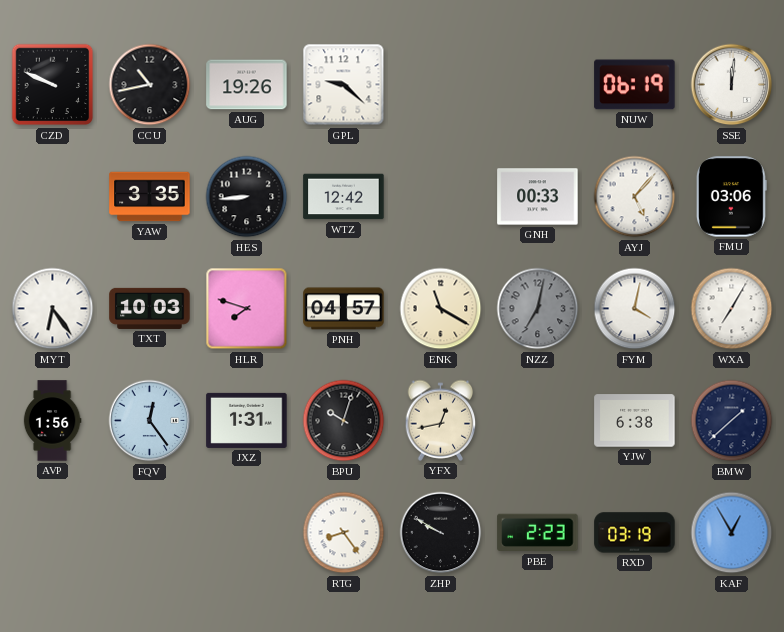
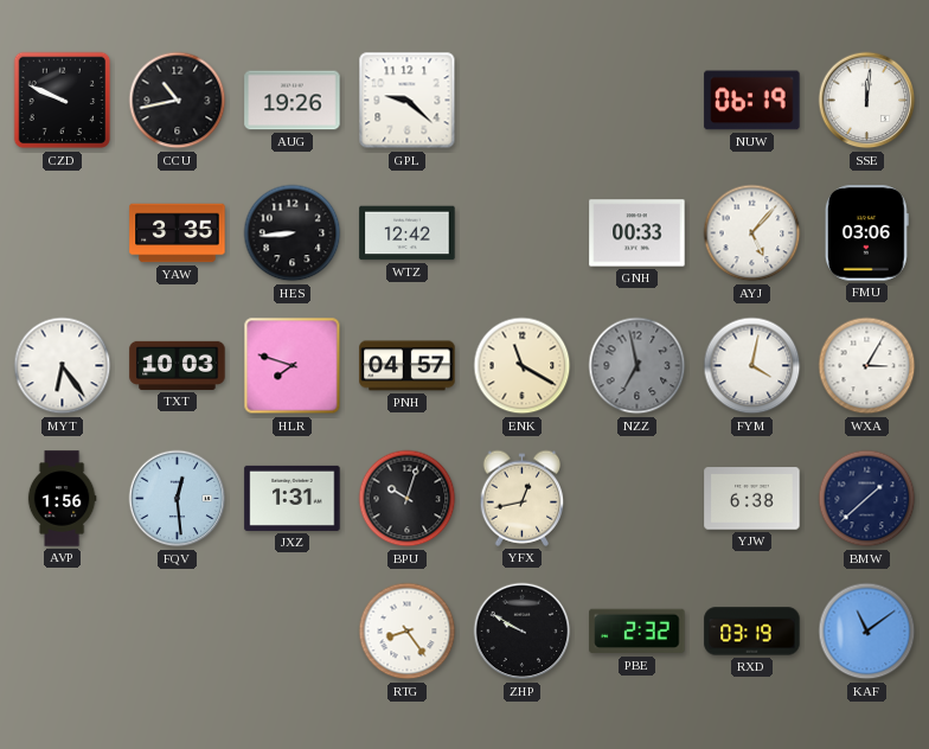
NZZ: 7:02 -> 6:58
WXA: 7:05 -> 3:05
FQV: 12:24 -> 12:29
PBE: 2:23 -> 2:32
KAF: 12:55 -> 11:09
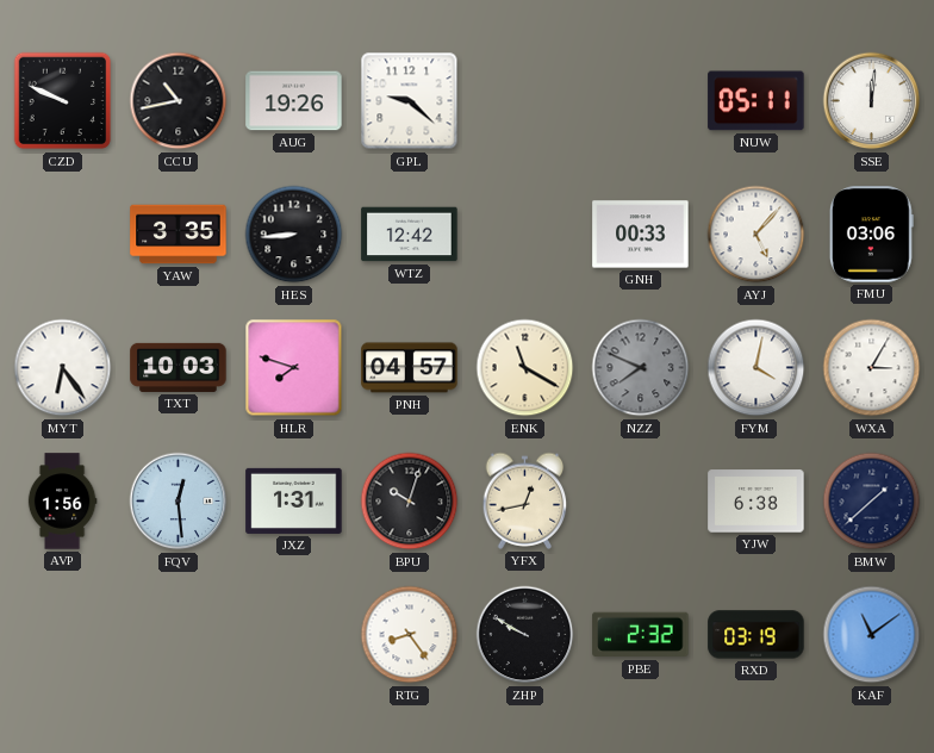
NUW: 06:19 -> 05:11
NZZ: 6:58 -> 7:49
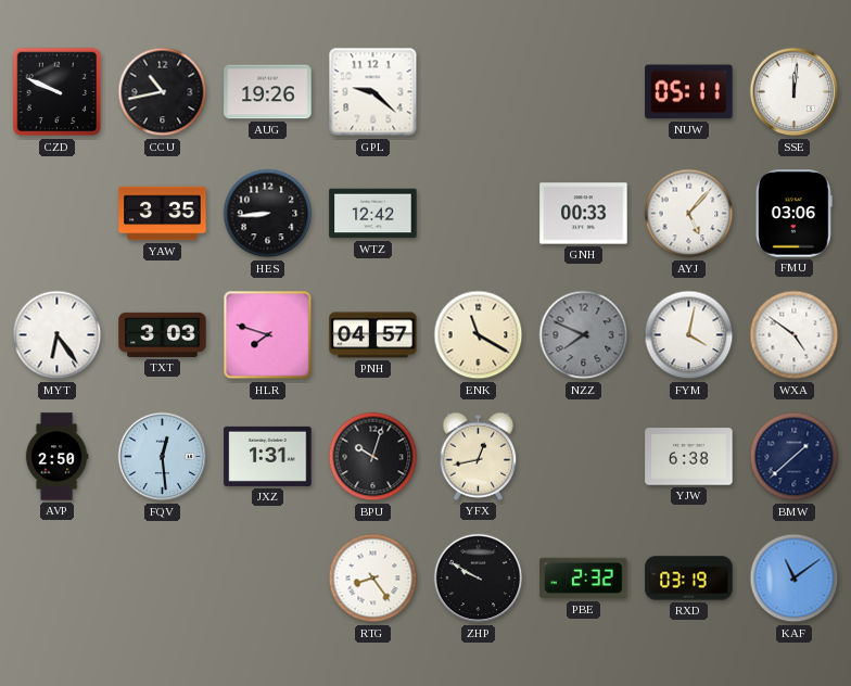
TXT: 10:03 -> 3:03
WXA: 3:05 -> 4:51
AVP: 1:56 -> 2:50
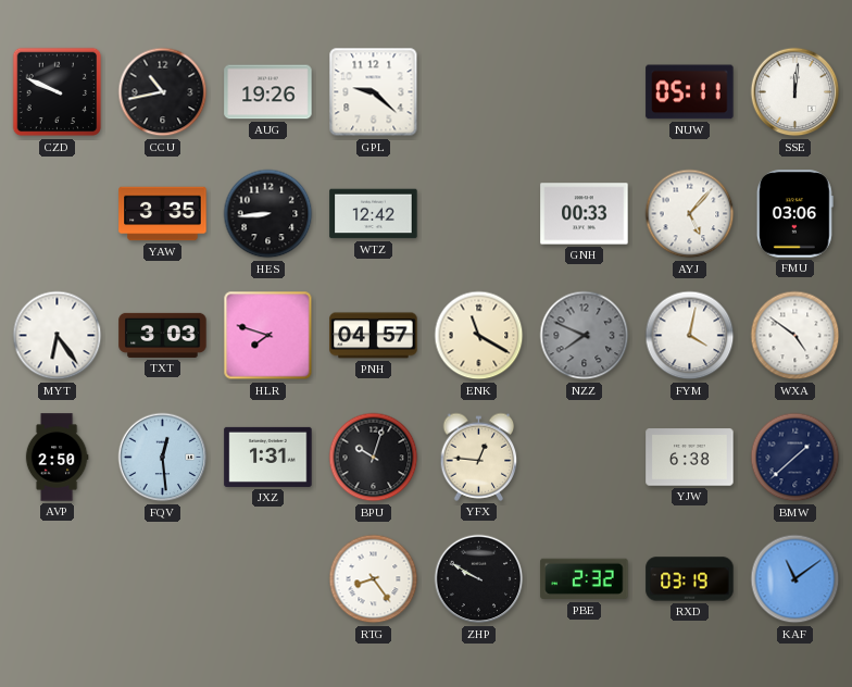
YFX: 12:43 -> 12:46
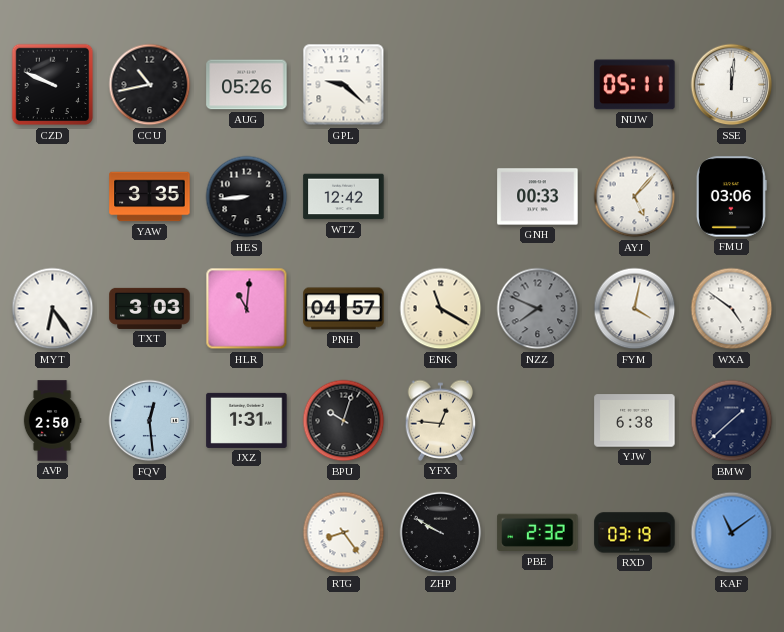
AUG: 19:26 -> 05:26
HLR: 7:48 -> 11:01
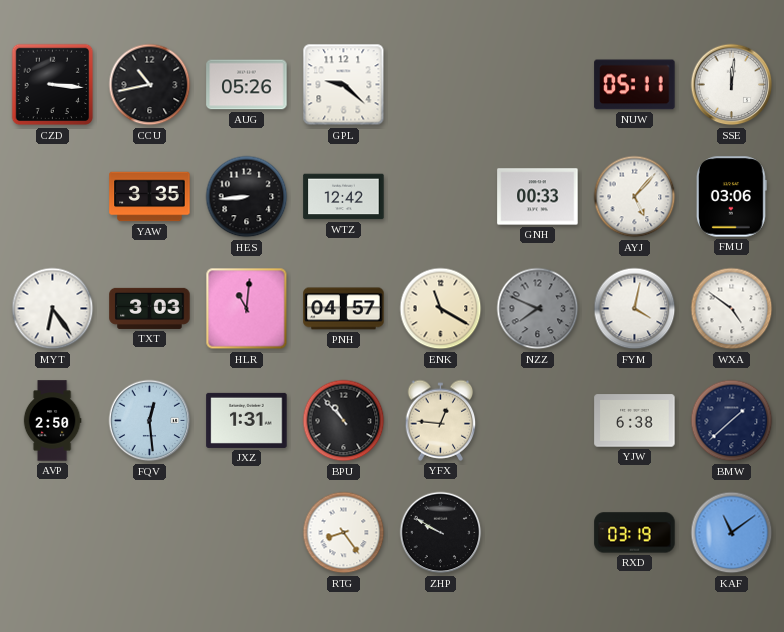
CZD: 9:49 -> 3:16
BPU: 10:03 -> 10:53
PBE: 2:32 -> none
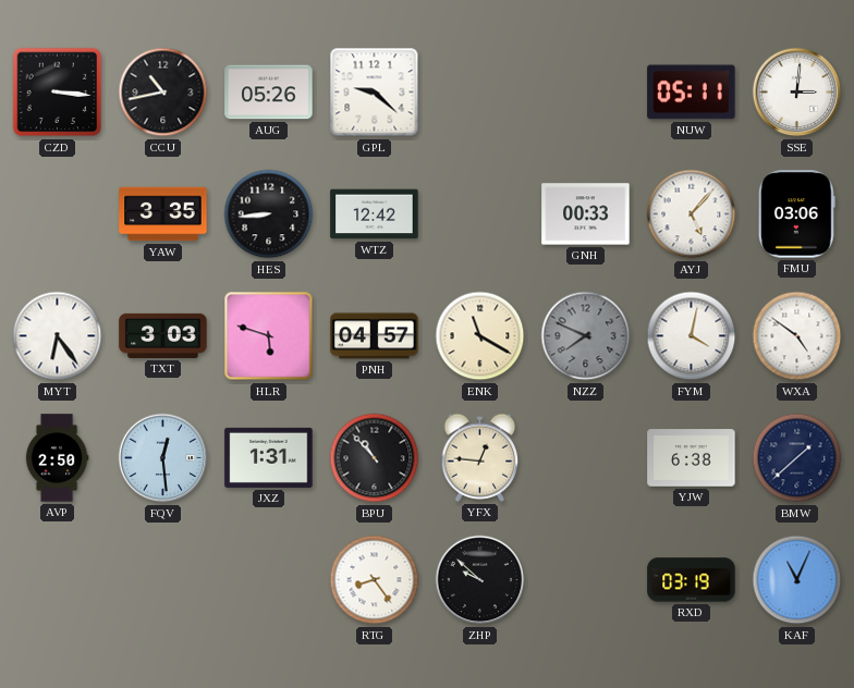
SSE: 12:01 -> 3:01
HLR: 11:01 -> 5:48
ZHP: 9:50 -> 9:52
KAF: 11:09 -> 11:04
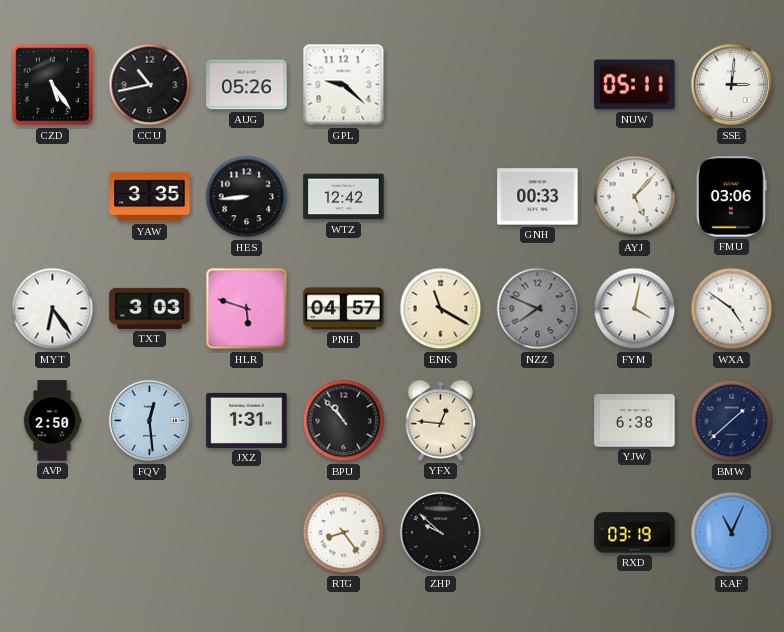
CZD: 3:16 -> 5:24
